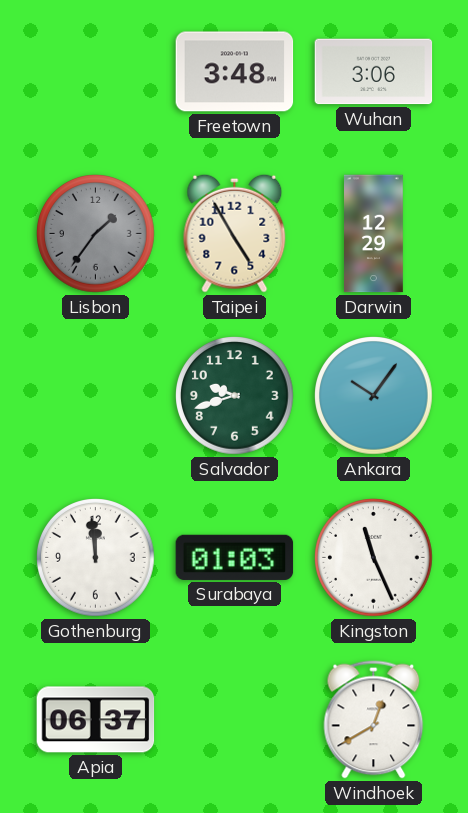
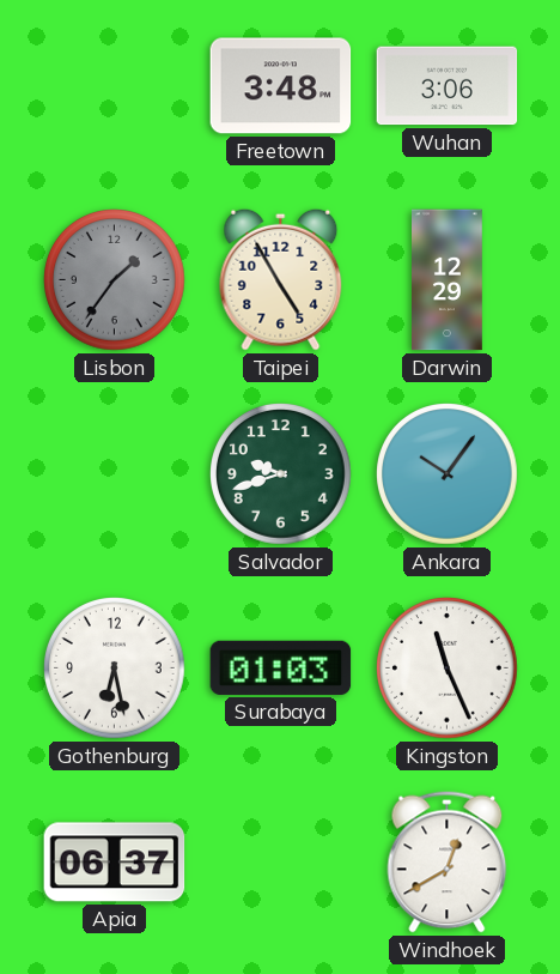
Gothenburg: 11:59 -> 6:28
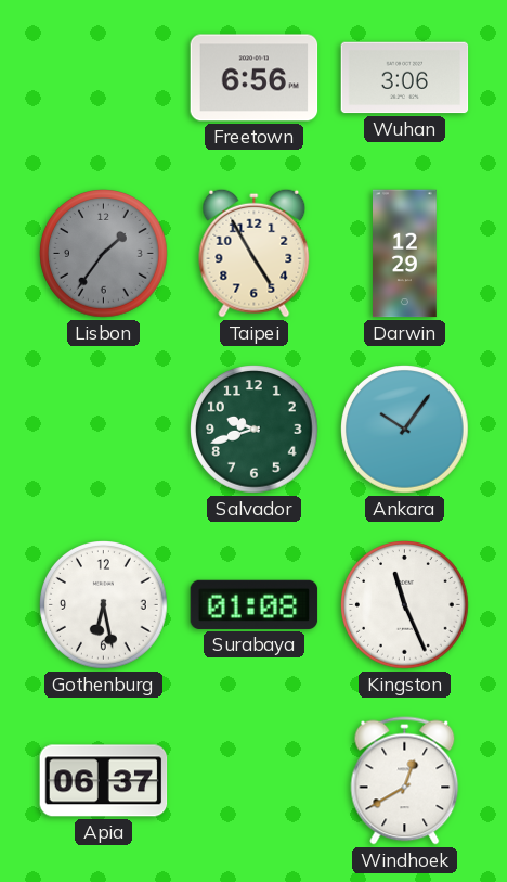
Freetown: 3:48 -> 6:56
Surabaya: 01:03 -> 01:08
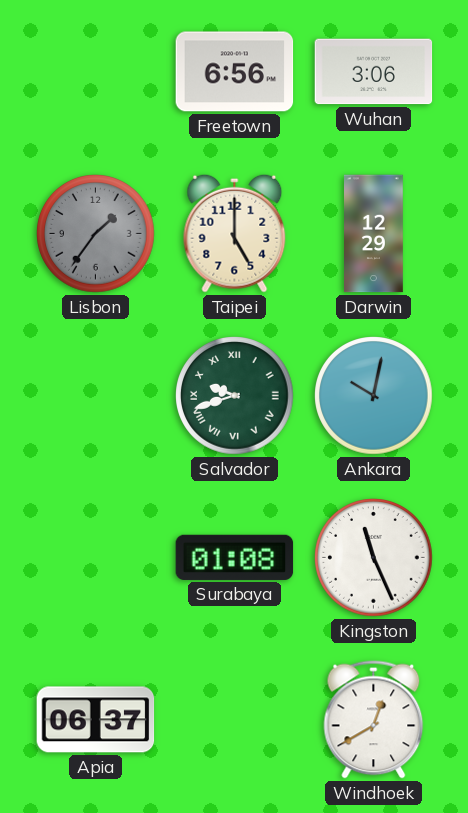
Taipei: 4:55 -> 5:00
Salvador numerals: Arabic -> Roman
Ankara: 10:06 -> 10:02
Gothenburg: 6:28 -> none
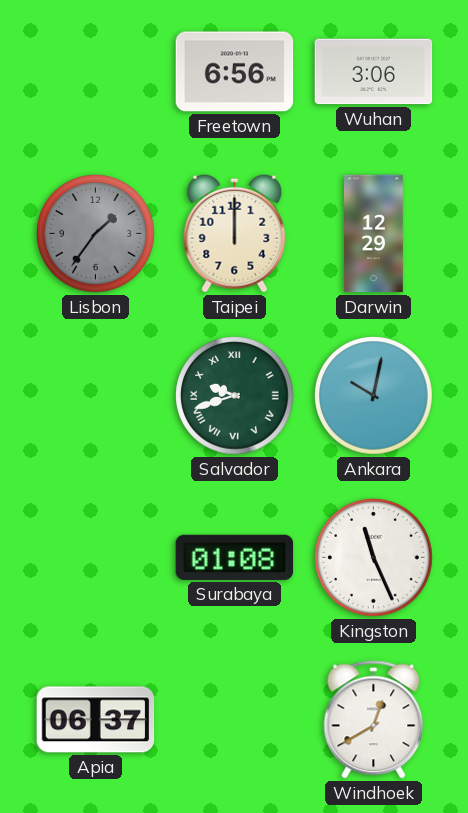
Taipei: 5:00 -> 12:00
